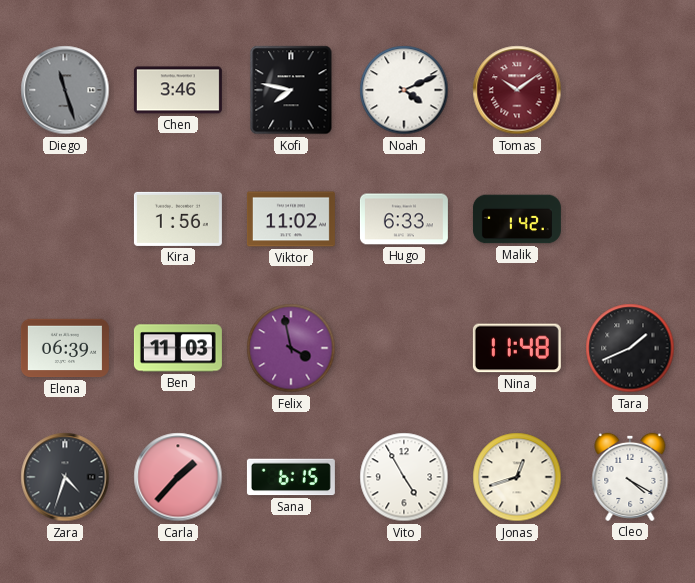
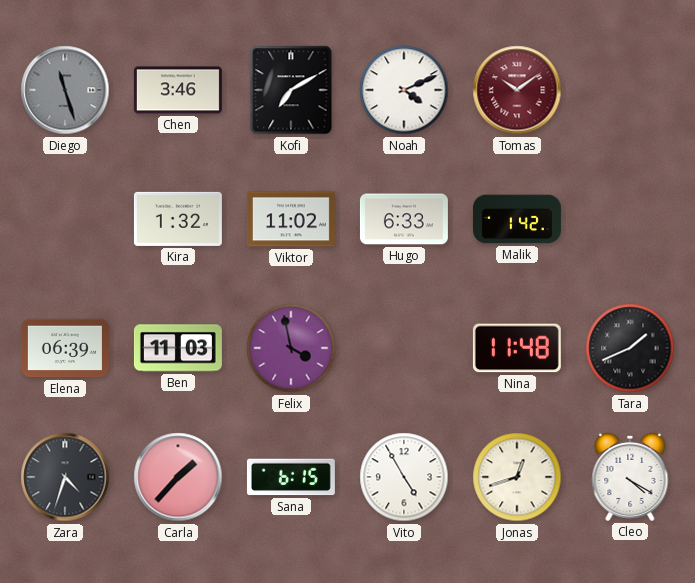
Kofi: 7:47 -> 7:10
Kira: 1:56 -> 1:32
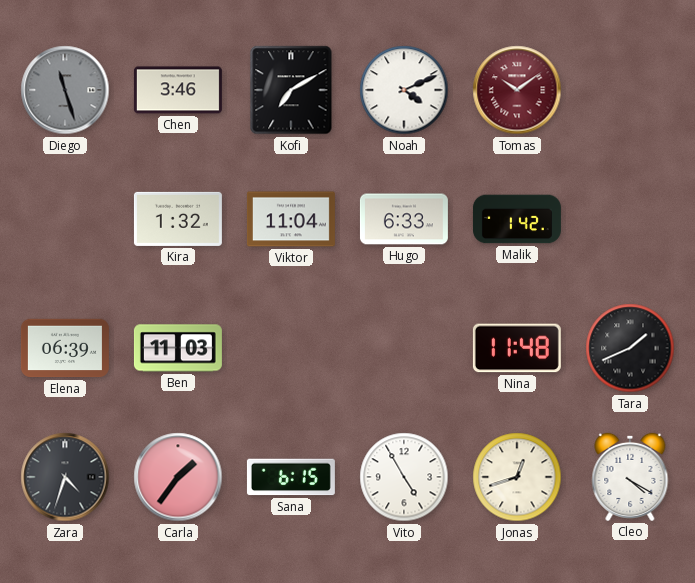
Viktor: 11:02 -> 11:04
Felix: 3:58 -> none
Carla: 1:37 -> 1:36
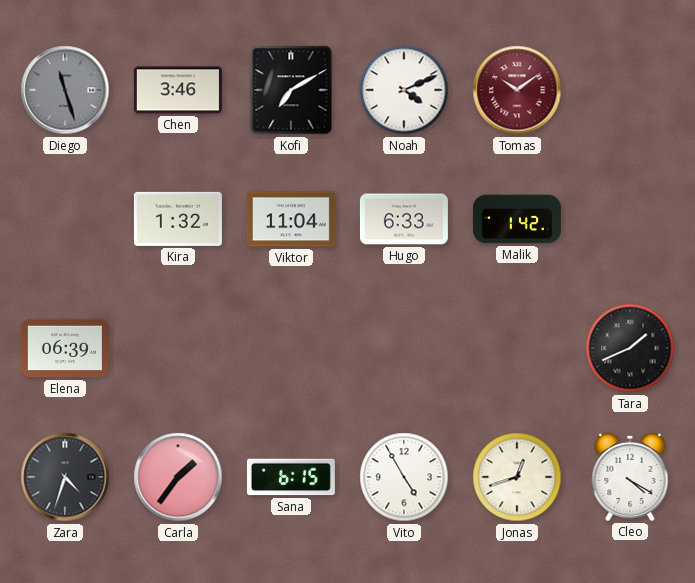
Ben: 11:03 -> none
Nina: 11:48 -> none
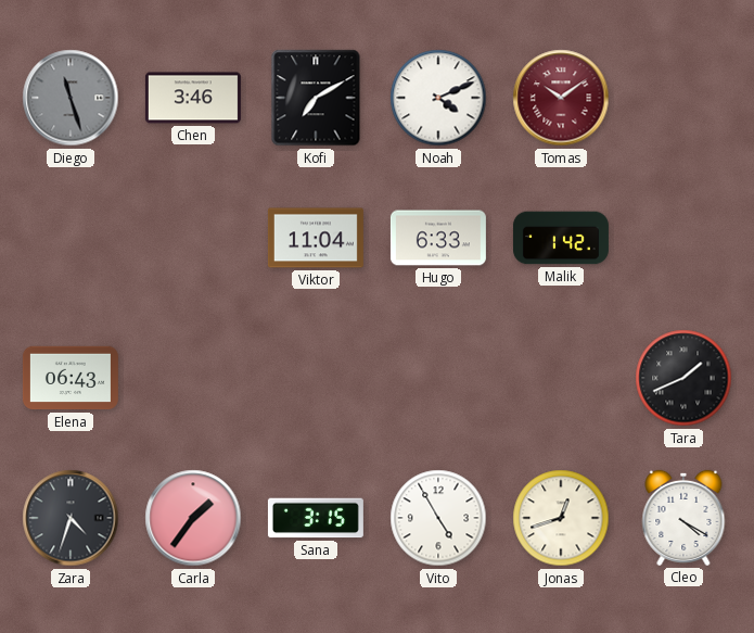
Kira: 1:32 -> none
Elena: 06:39 -> 06:43
Sana: 6:15 -> 3:15
